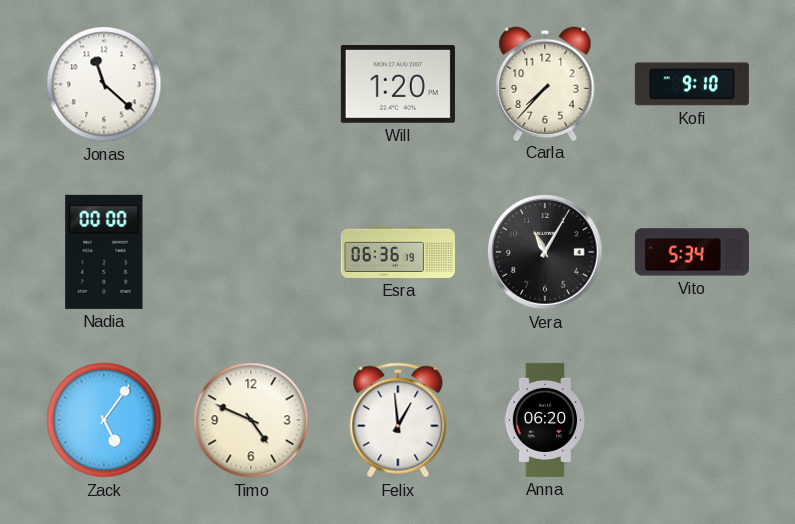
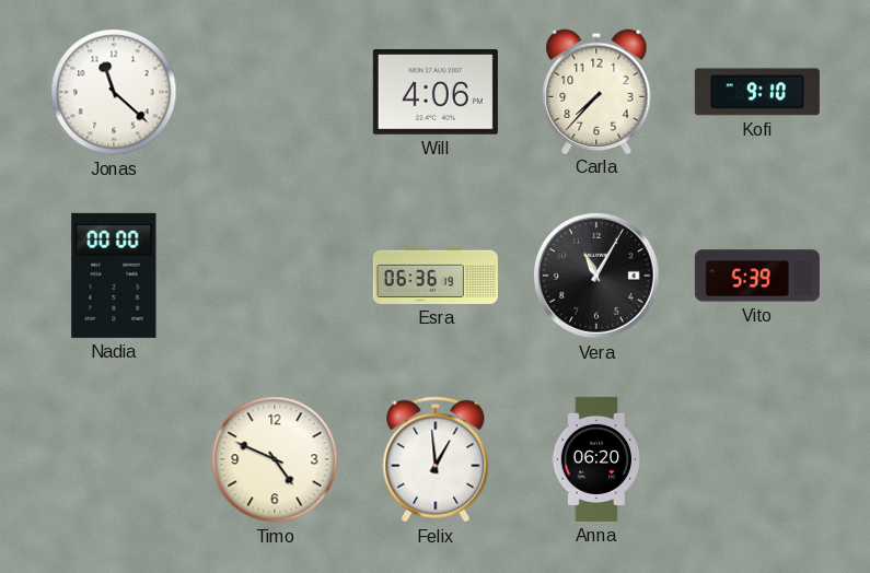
Will: 1:20 -> 4:06
Vito: 5:34 -> 5:39
Zack: 5:06 -> none
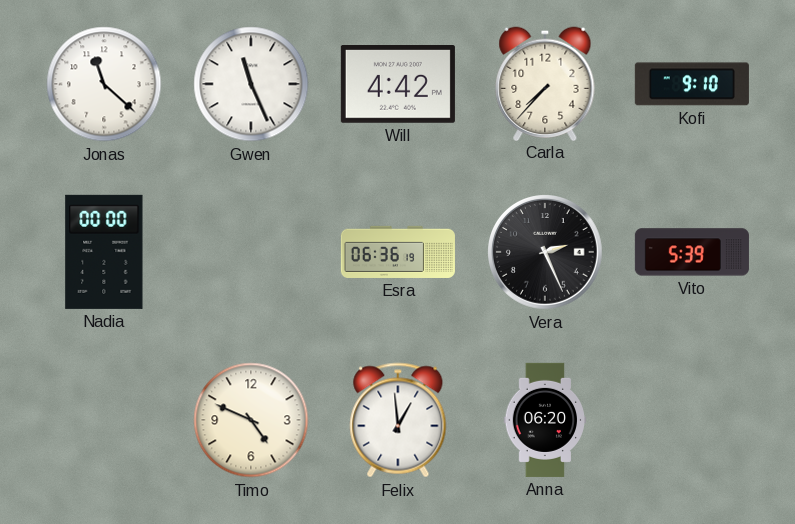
Gwen: none -> 11:26
Will: 4:06 -> 4:42
Vera: 11:05 -> 2:26
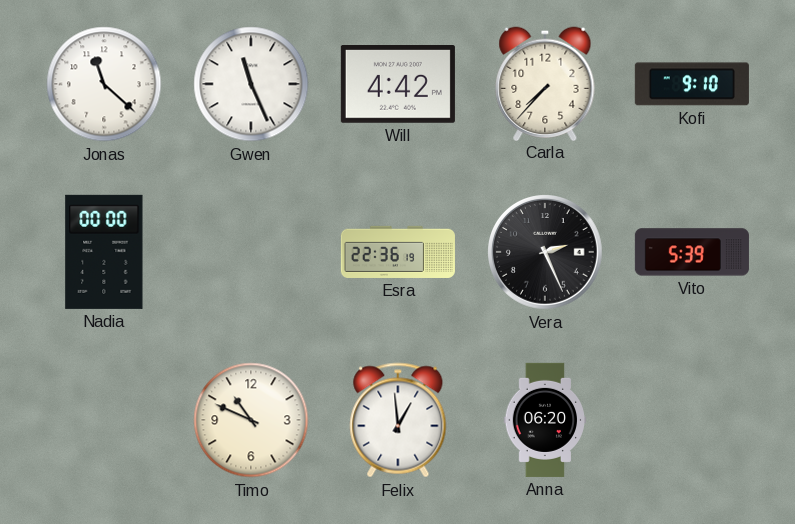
Esra: 06:36 -> 22:36
Timo: 4:49 -> 10:49
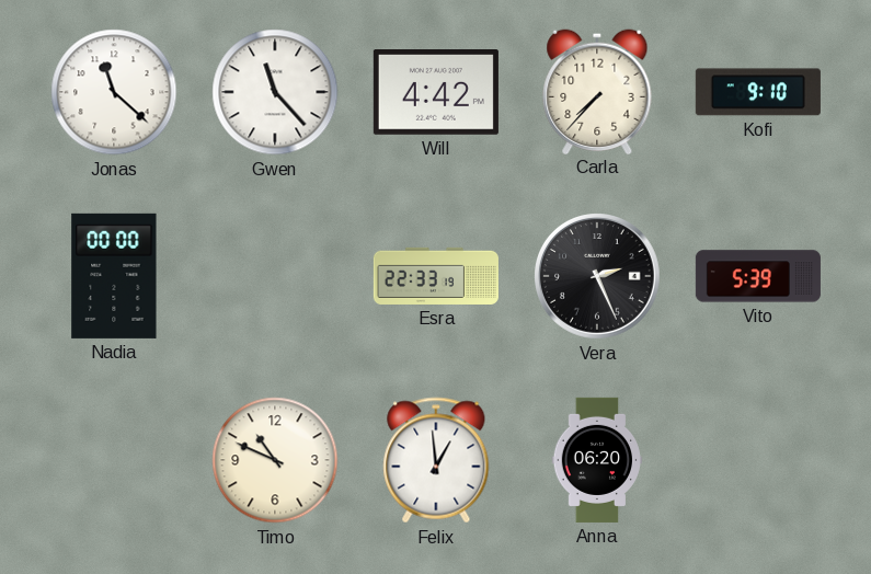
Gwen: 11:26 -> 11:23
Esra: 22:36 -> 22:33
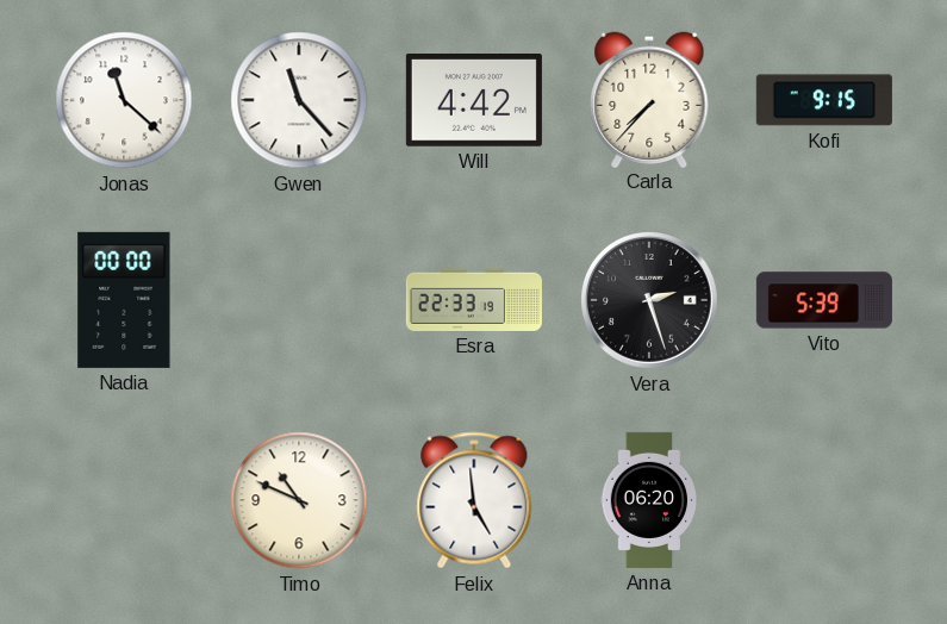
Kofi: 9:10 -> 9:15
Vera: 2:26 -> 2:27
Felix: 12:59 -> 4:59
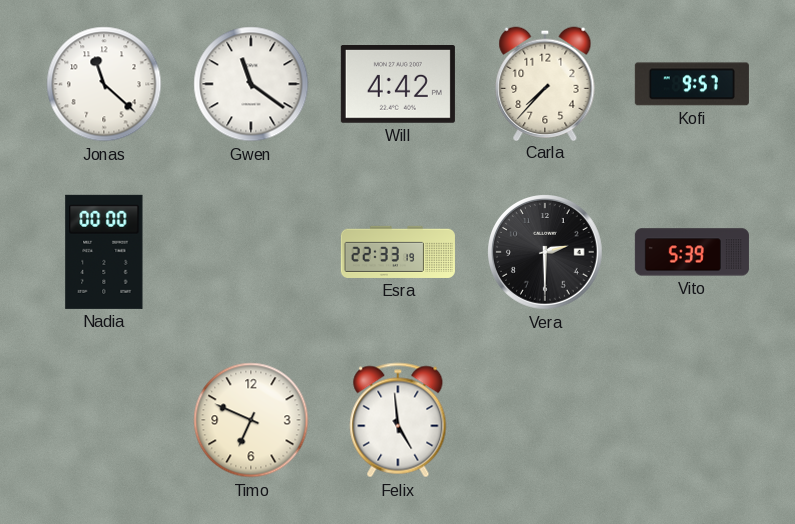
Gwen: 11:23 -> 11:21
Kofi: 9:15 -> 9:57
Vera: 2:27 -> 2:30
Timo: 10:49 -> 6:49
Anna: 06:20 -> none
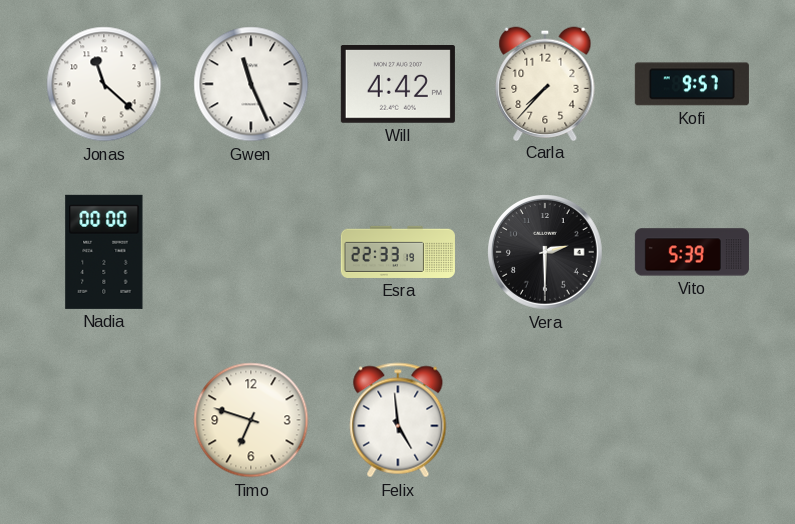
Gwen: 11:21 -> 11:26
Timo: 6:49 -> 6:48
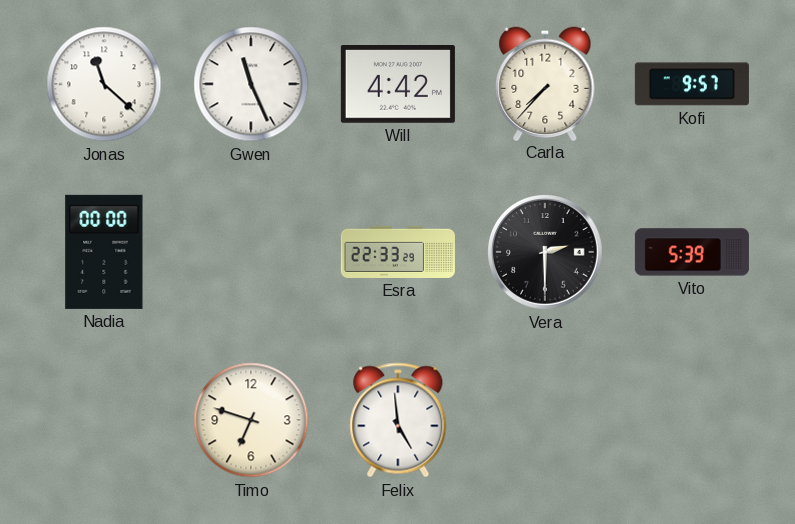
Esra: 22:33:19 -> 22:33:29
